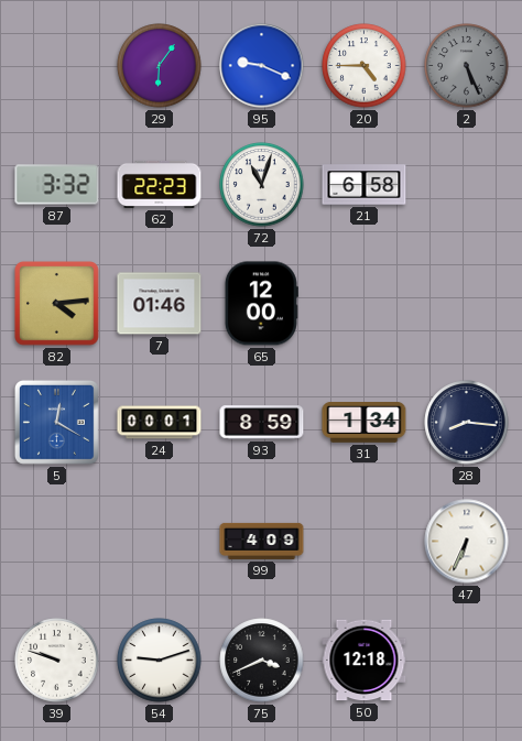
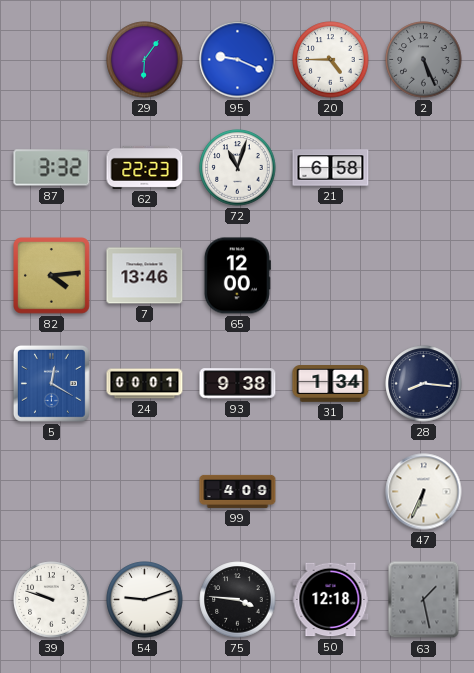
7: 01:46 -> 13:46
93: 8:59 -> 9:38
75: 3:41 -> 3:46
63: none -> 1:28
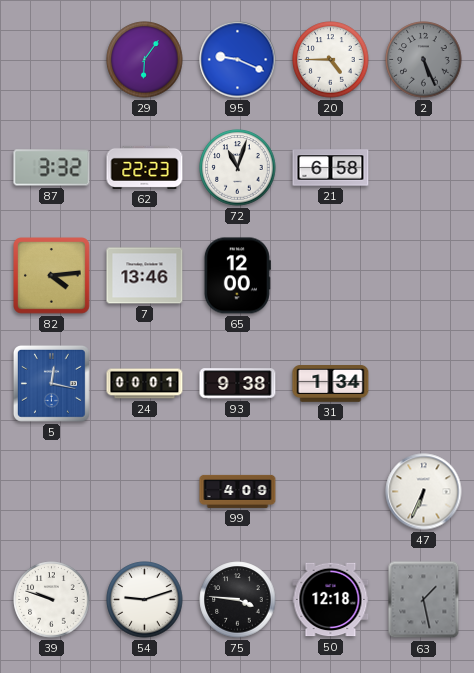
5: 12:20 -> 12:17
28: 8:16 -> none
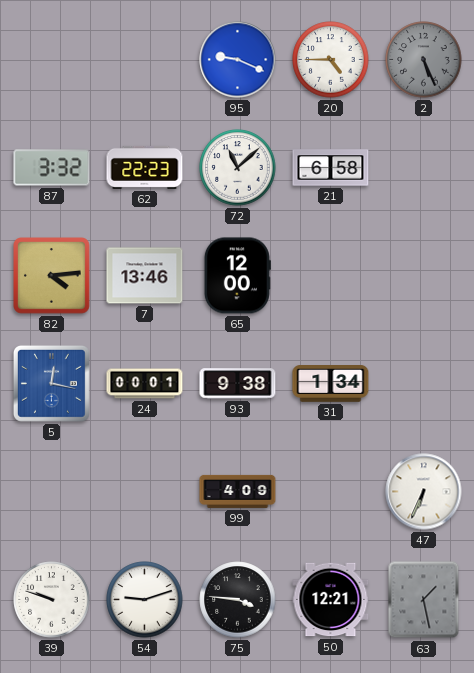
29: 6:06 -> none
72: 11:03 -> 11:08
50: 12:18 -> 12:21
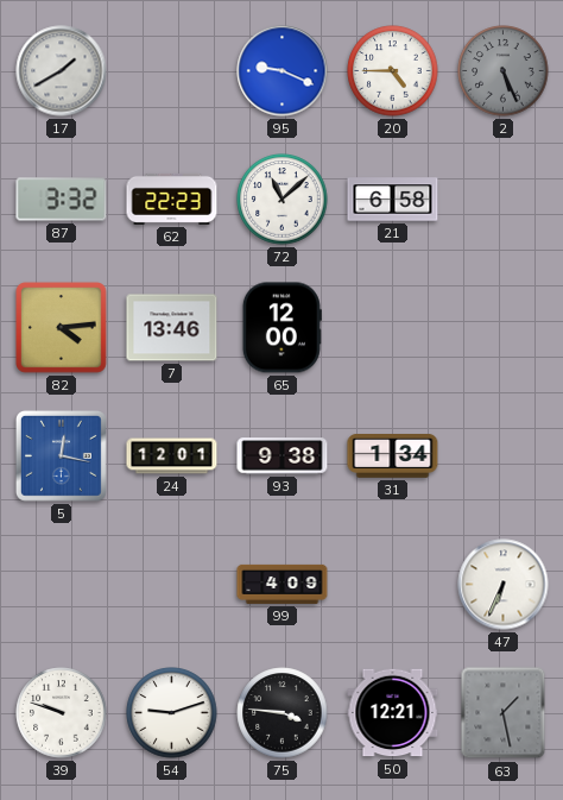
17: none -> 1:40
24: 00:01 -> 12:01
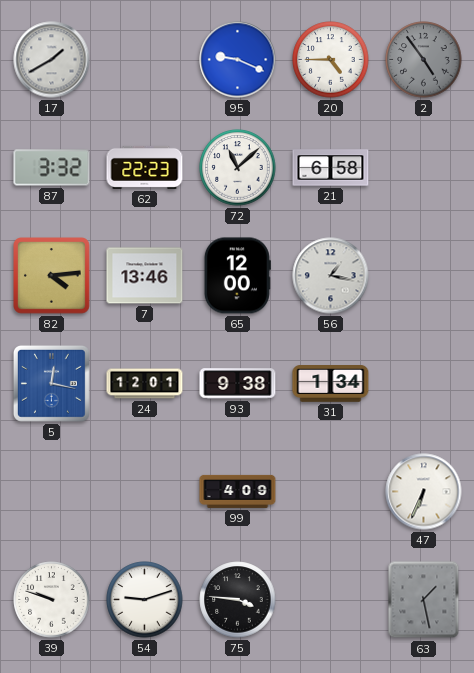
2: 5:26 -> 4:54
56: none -> 1:17
50: 12:21 -> none
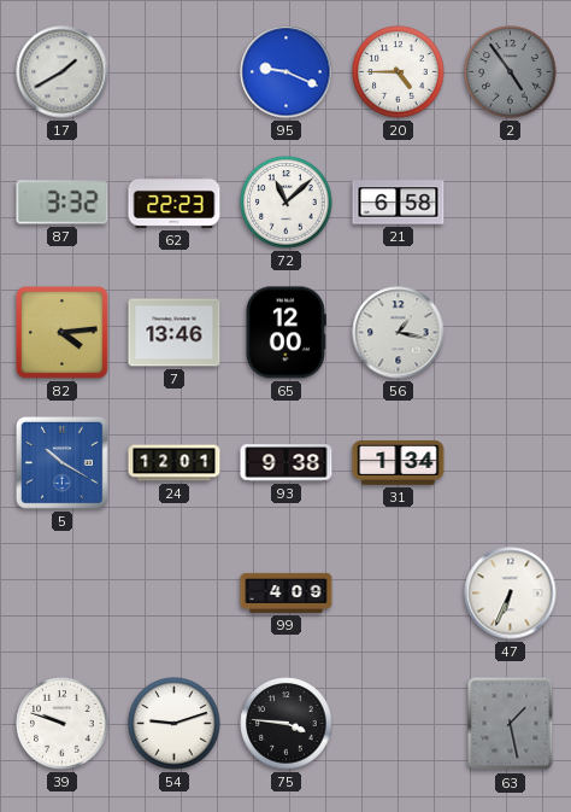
5: 12:17 -> 10:20
